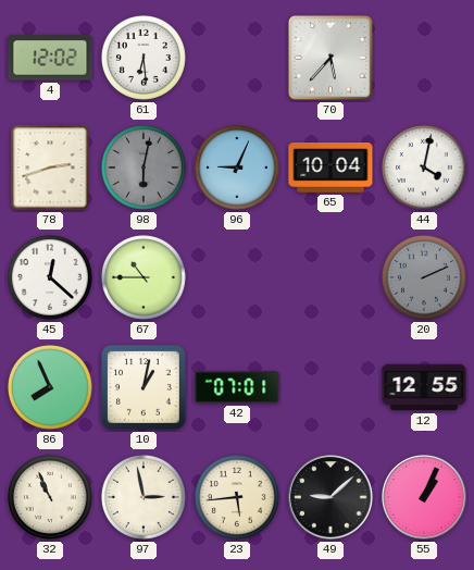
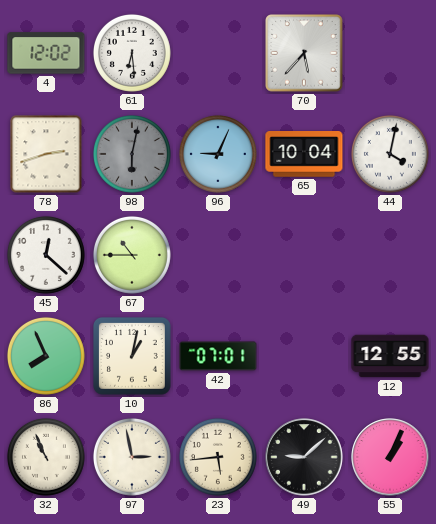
20: 2:11 -> none
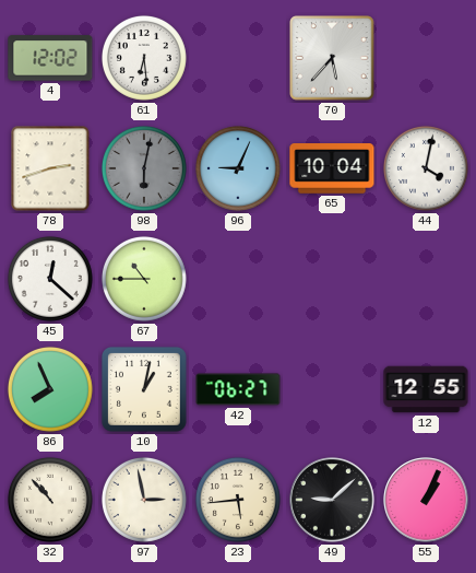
42: 07:01 -> 06:27
32: 10:56 -> 10:53
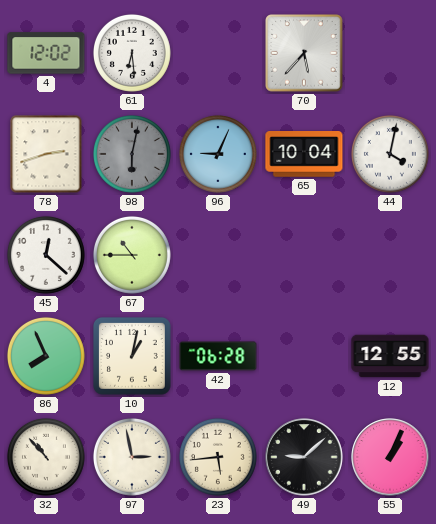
42: 06:27 -> 06:28
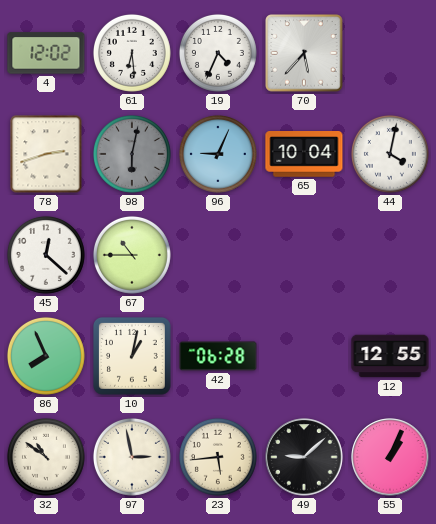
19: none -> 4:34
32: 10:53 -> 10:51
